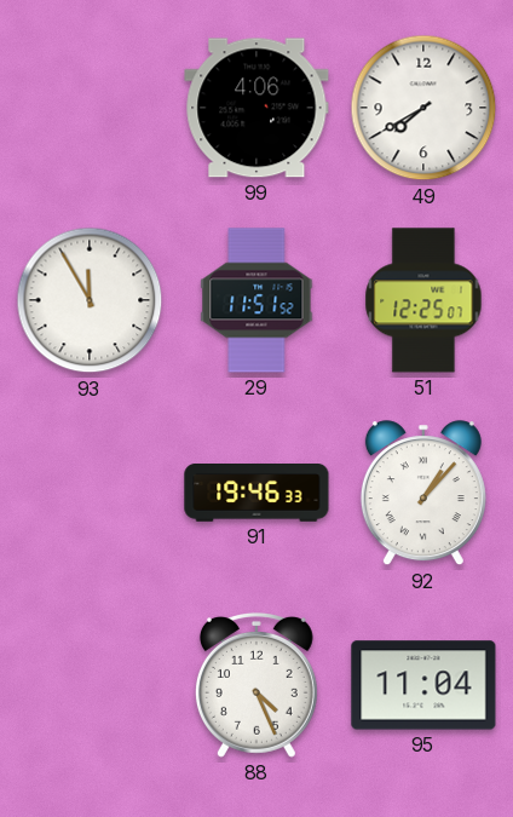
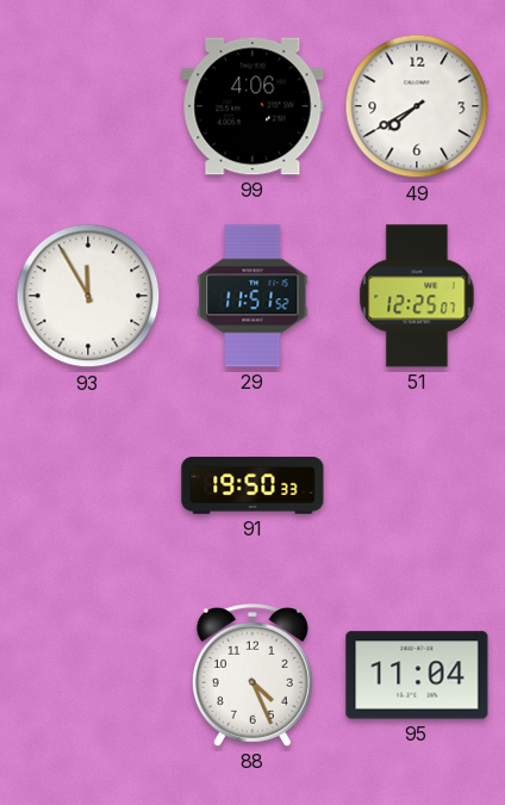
91: 19:46 -> 19:50
92: 1:07 -> none
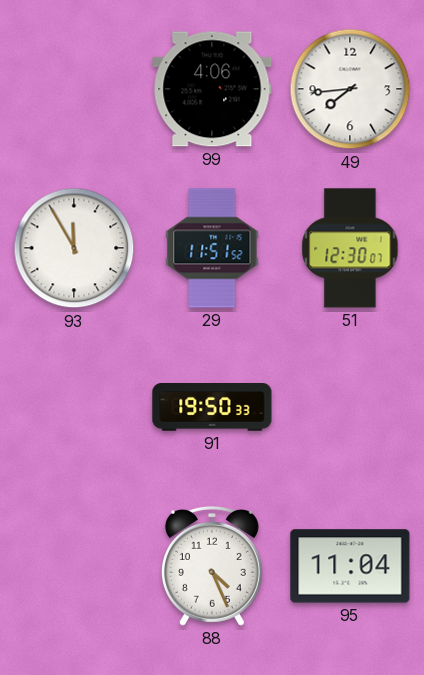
49: 7:40 -> 7:44
51: 12:25 -> 12:30
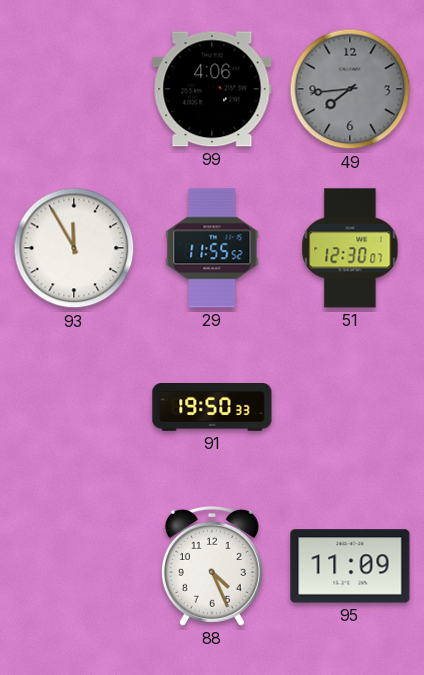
49 dial: white -> grey
29: 11:51 -> 11:55
95: 11:04 -> 11:09
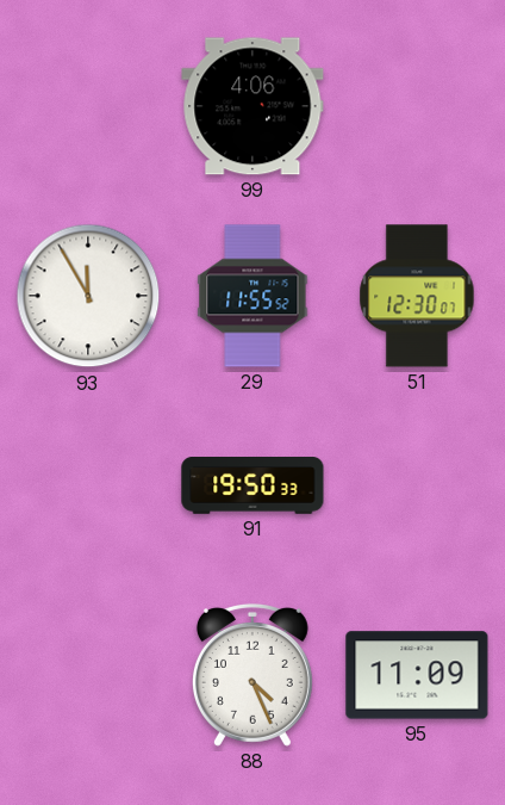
49: 7:44 -> none
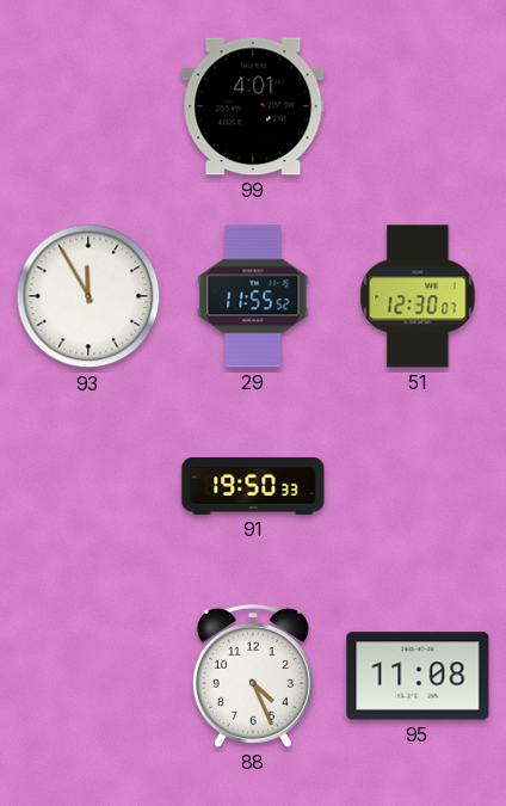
99: 4:06 -> 4:01
95: 11:09 -> 11:08
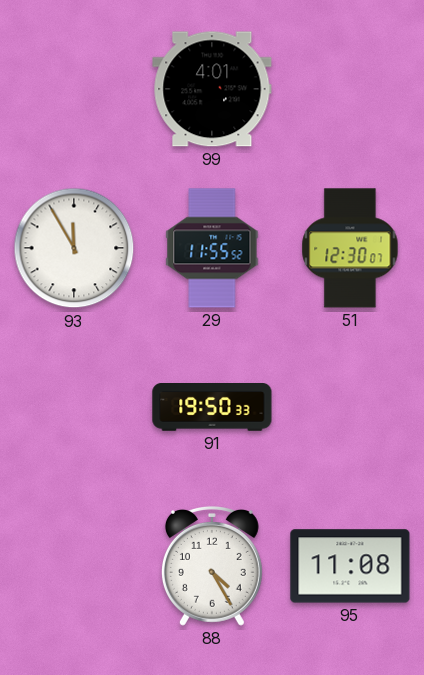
88: 4:26 -> 4:25
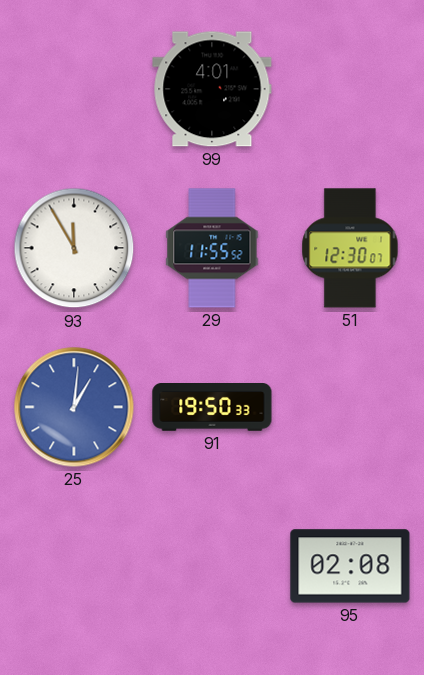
25: none -> 1:01
88: 4:25 -> none
95: 11:08 -> 02:08
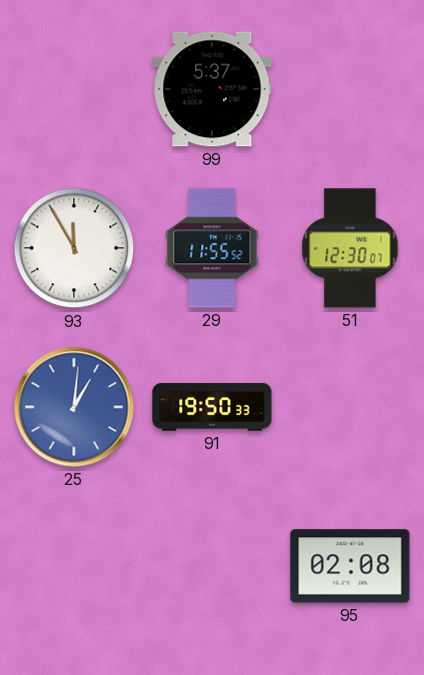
99: 4:01 -> 5:37
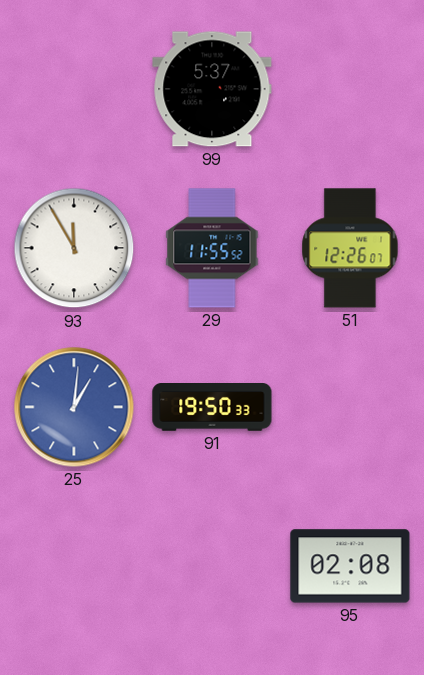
51: 12:30 -> 12:26
